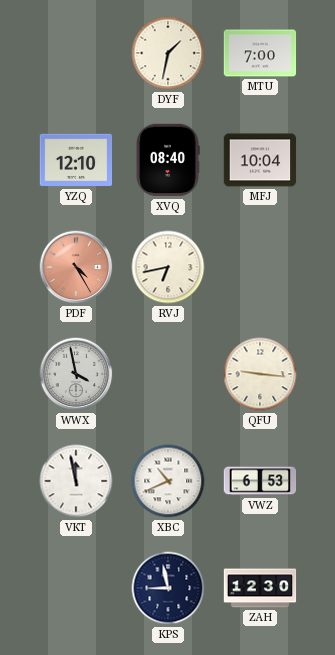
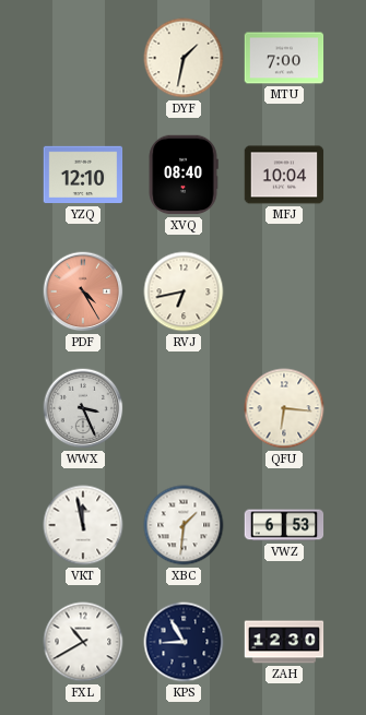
WWX: 3:58 -> 3:26
QFU: 9:16 -> 6:16
XBC: 10:41 -> 1:31
FXL: none -> 10:40
KPS: 8:58 -> 8:55
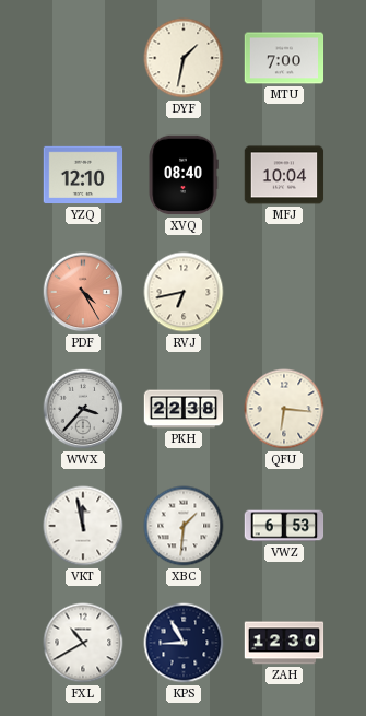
WWX: 3:26 -> 3:37
PKH: none -> 22:38
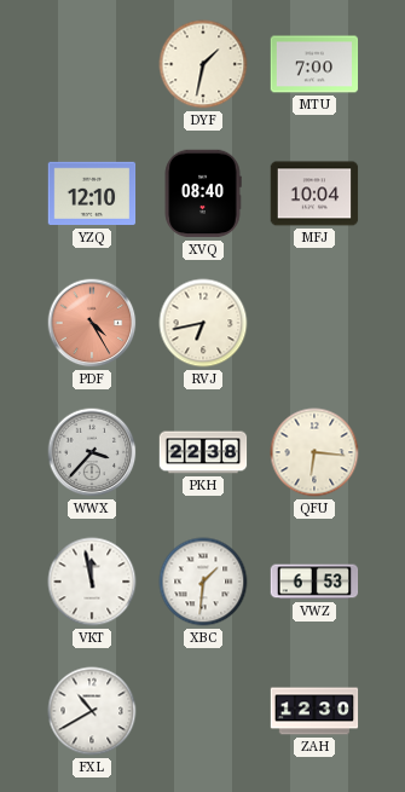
KPS: 8:55 -> none
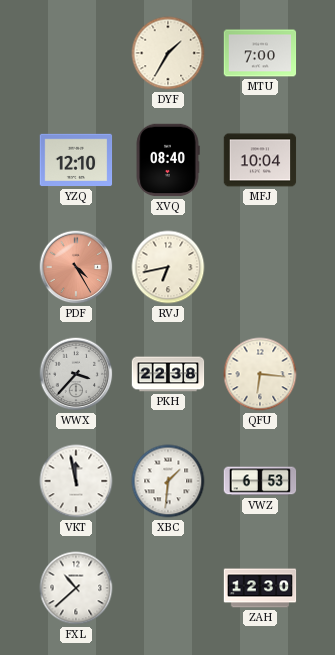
DYF: 1:32 -> 1:35
FXL: 10:40 -> 10:38
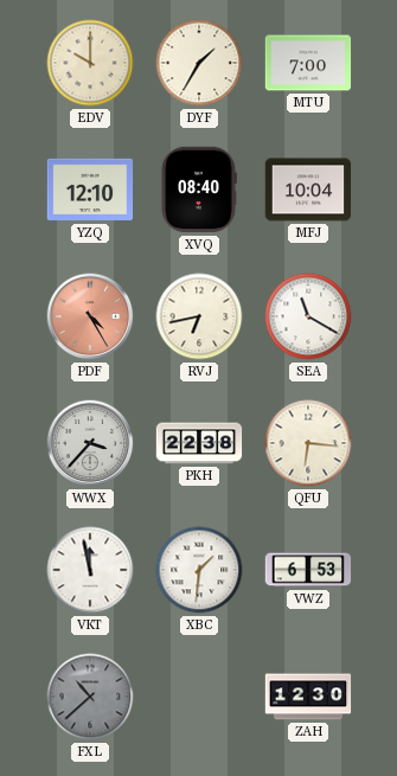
EDV: none -> 10:00
SEA: none -> 11:20
FXL dial: white -> grey
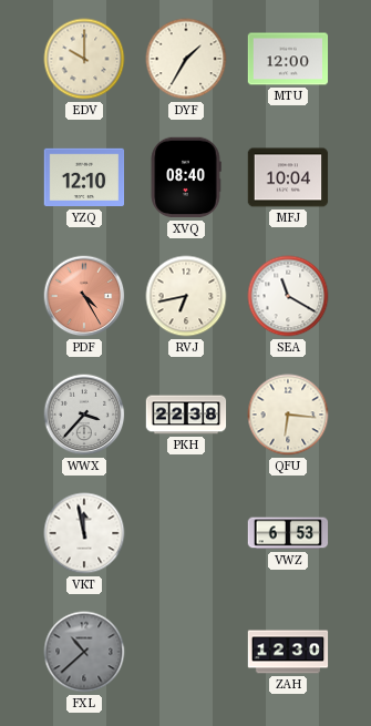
MTU: 7:00 -> 12:00
XBC: 1:31 -> none
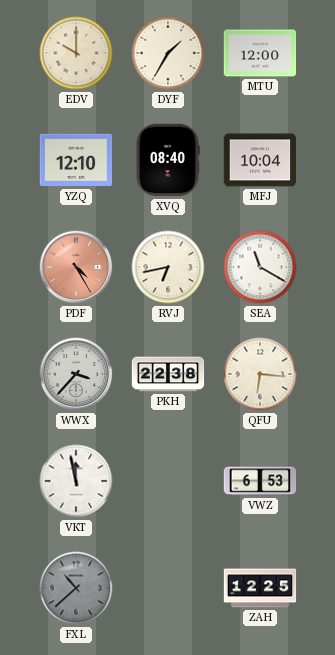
ZAH: 12:30 -> 12:25
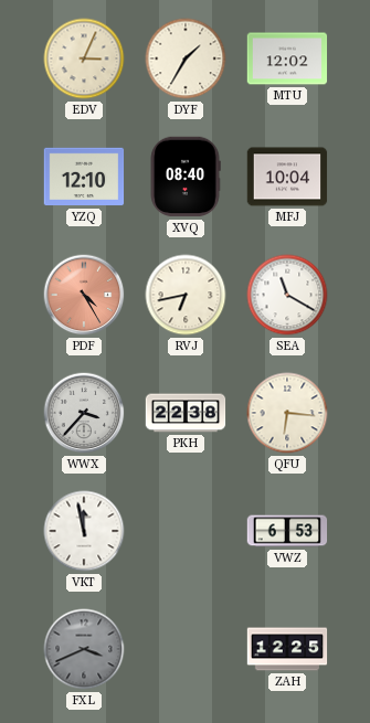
EDV: 10:00 -> 3:04
MTU: 12:00 -> 12:02
FXL: 10:38 -> 3:41
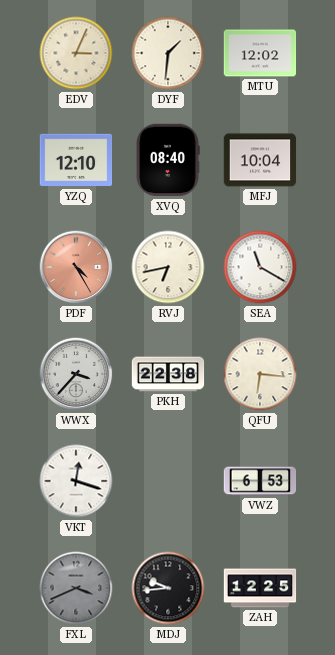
DYF: 1:35 -> 1:31
VKT: 11:58 -> 12:18
MDJ: none -> 9:44
